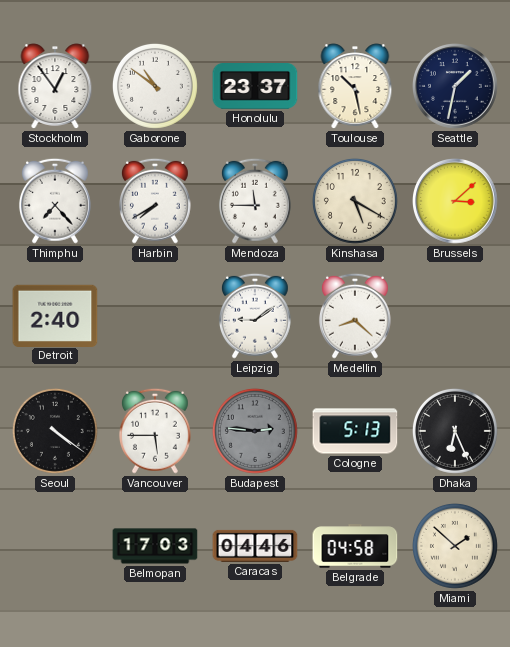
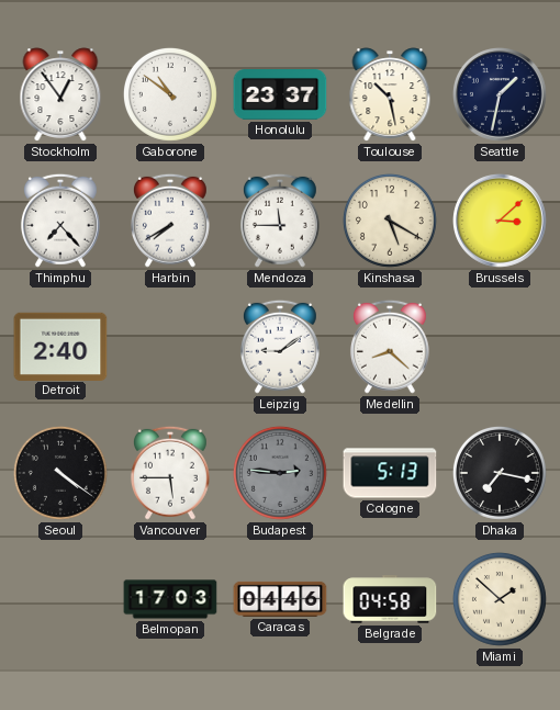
Dhaka: 6:26 -> 7:17
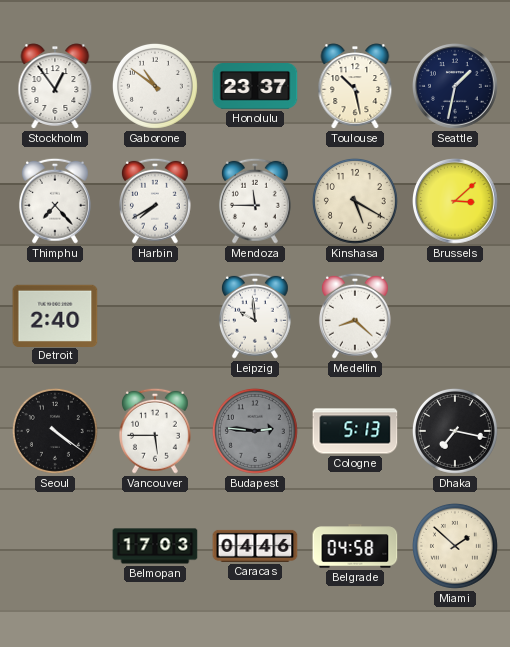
Leipzig: 9:09 -> 9:59
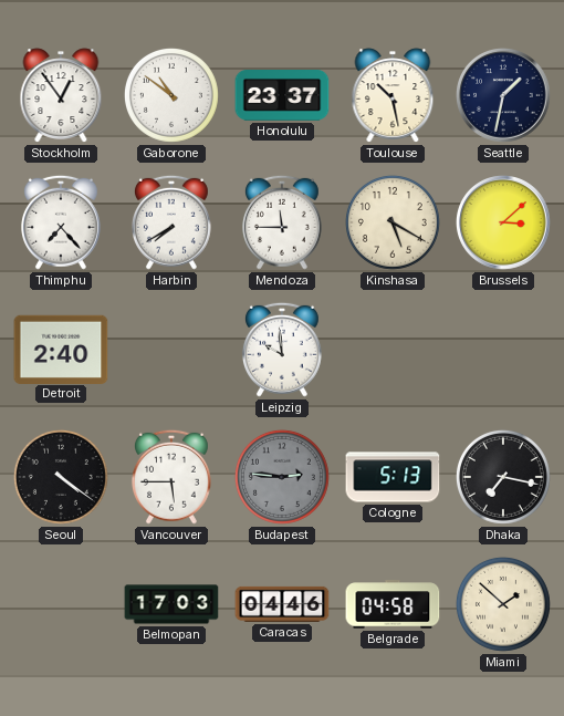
Medellin: 8:22 -> none
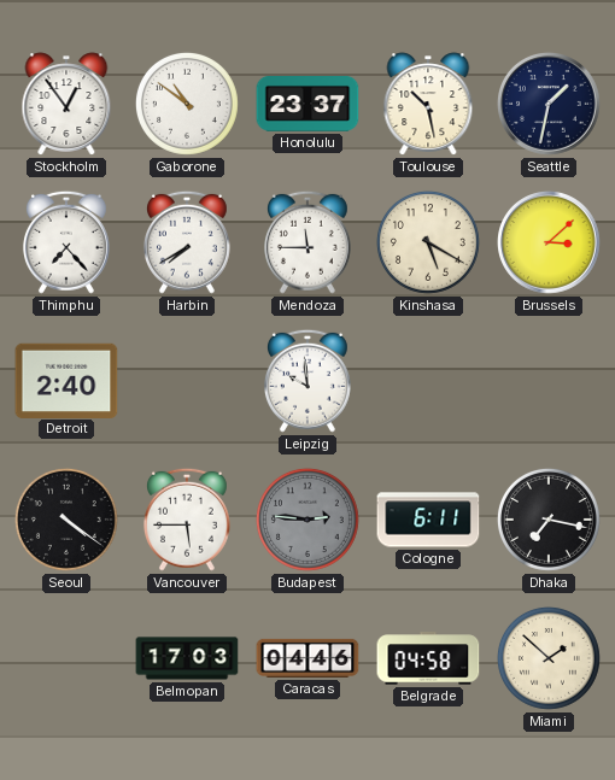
Cologne: 5:13 -> 6:11
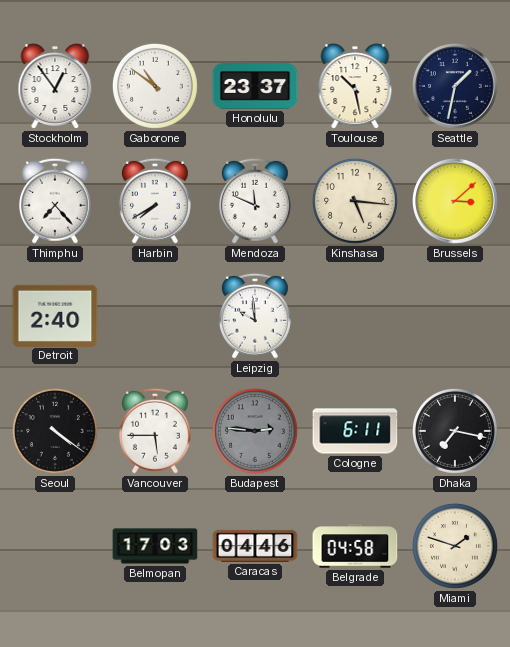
Mendoza: 11:45 -> 11:49
Kinshasa: 5:20 -> 5:16
Miami: 1:52 -> 1:48
